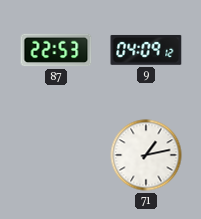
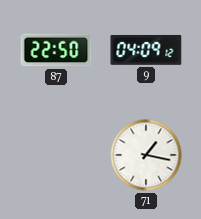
87: 22:53 -> 22:50
71: 1:13 -> 1:17
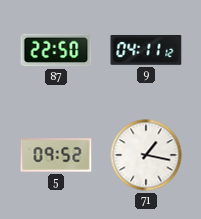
9: 04:09 -> 04:11
5: none -> 09:52
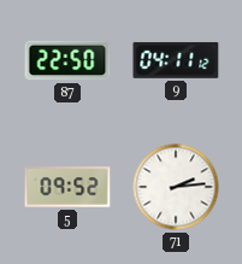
71: 1:17 -> 2:14
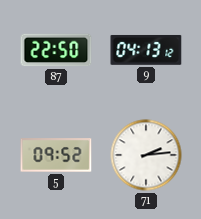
9: 04:11 -> 04:13
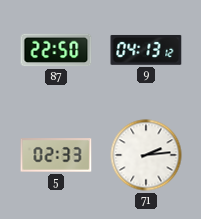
5: 09:52 -> 02:33
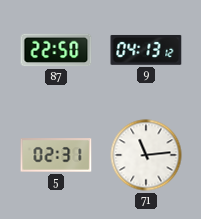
5: 02:33 -> 02:31
71: 2:14 -> 11:14
